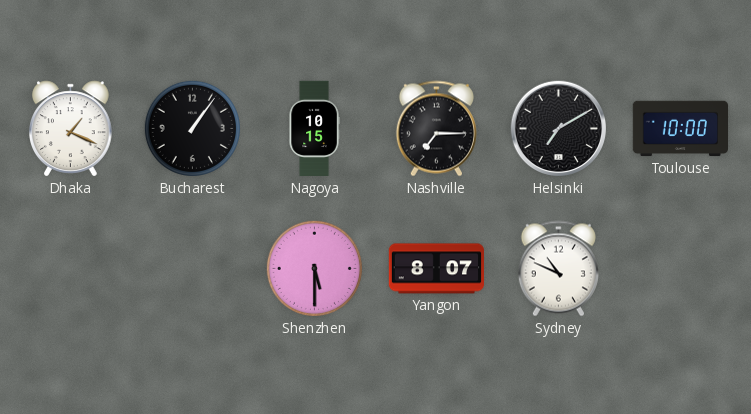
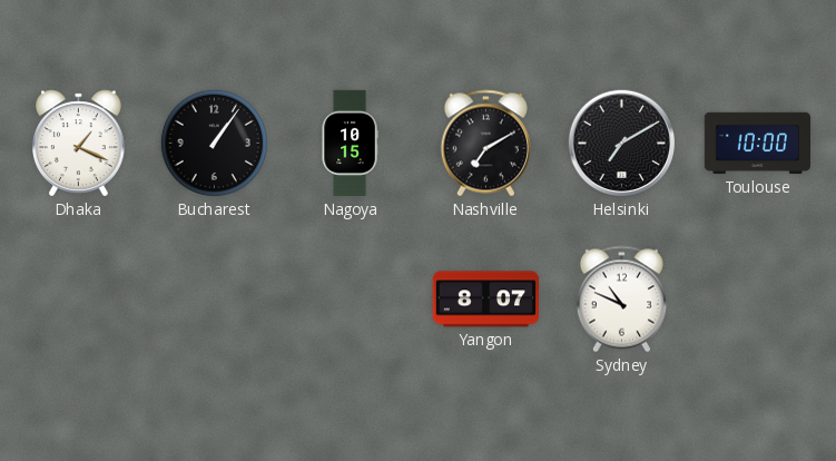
Nashville: 7:15 -> 7:10
Shenzhen: 5:30 -> none
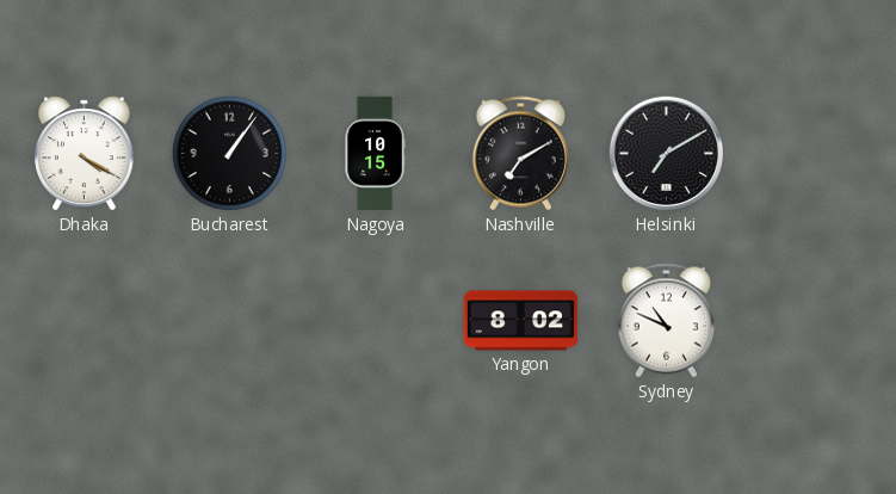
Dhaka: 1:19 -> 4:20
Toulouse: 10:00 -> none
Yangon: 8:07 -> 8:02
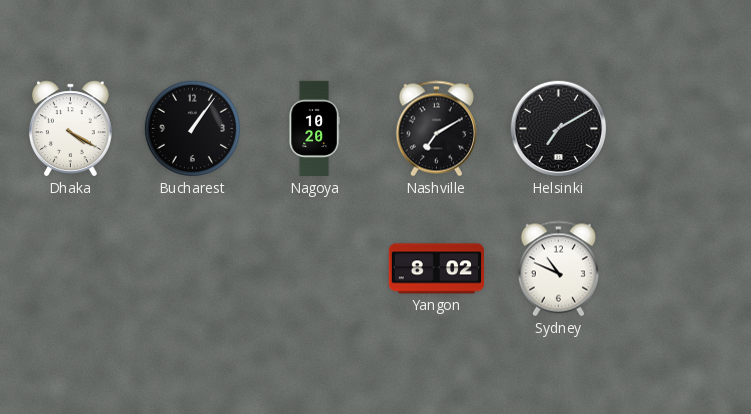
Nagoya: 10:15 -> 10:20
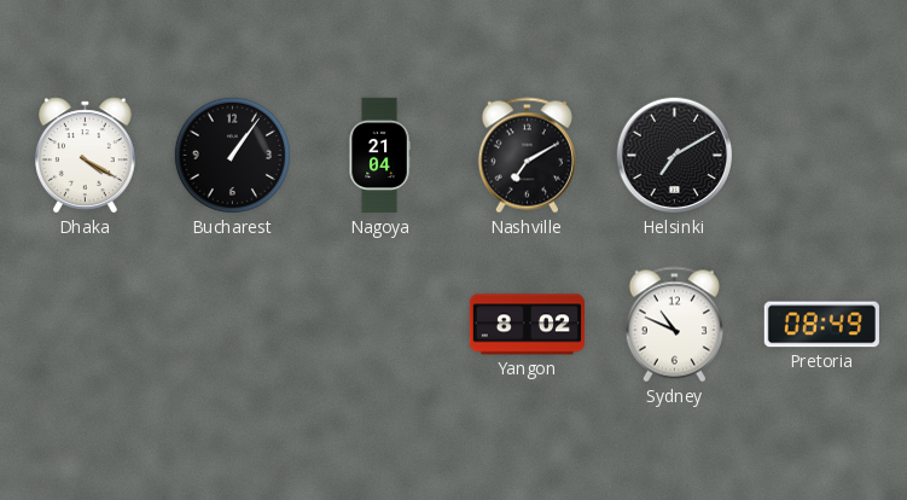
Nagoya: 10:20 -> 21:04
Pretoria: none -> 08:49
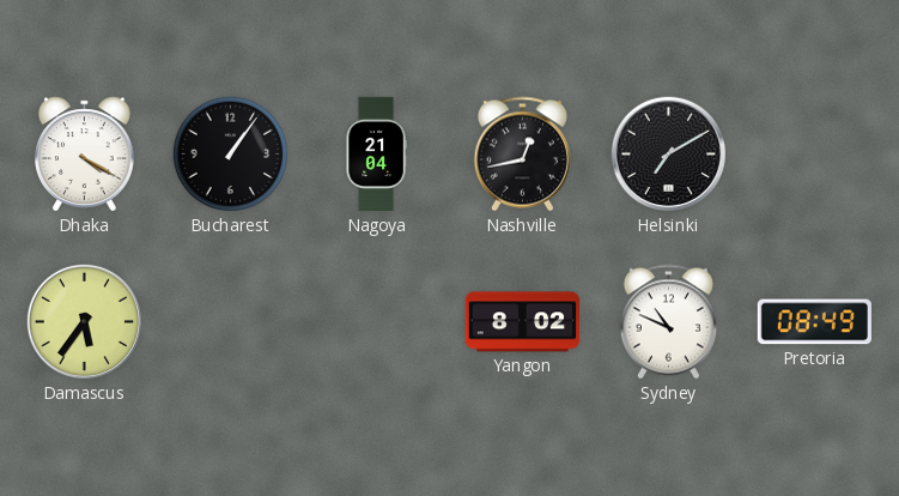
Nashville: 7:10 -> 12:43
Damascus: none -> 5:36
